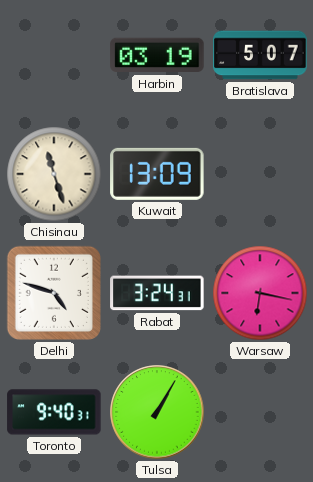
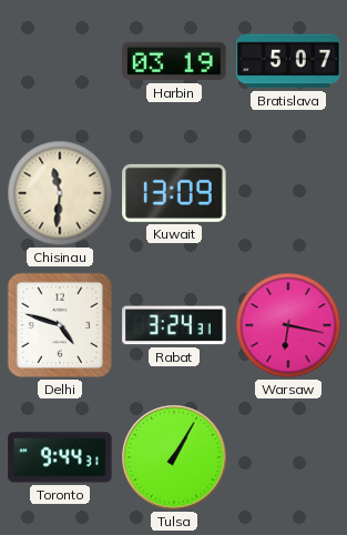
Chisinau: 11:27 -> 11:31
Toronto: 9:40 -> 9:44
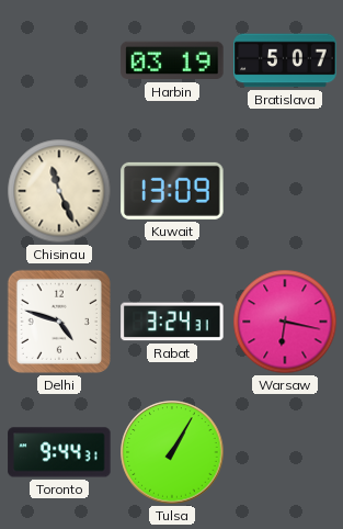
Chisinau: 11:31 -> 11:26
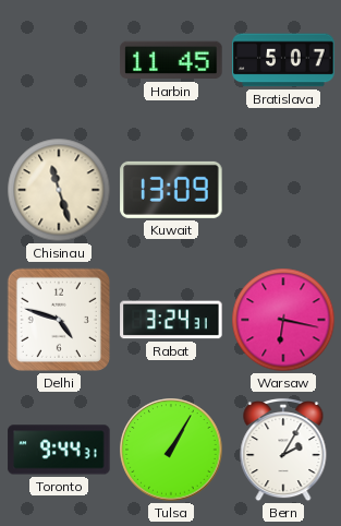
Harbin: 03:19 -> 11:45
Chisinau: 11:26 -> 11:27
Bern: none -> 2:05
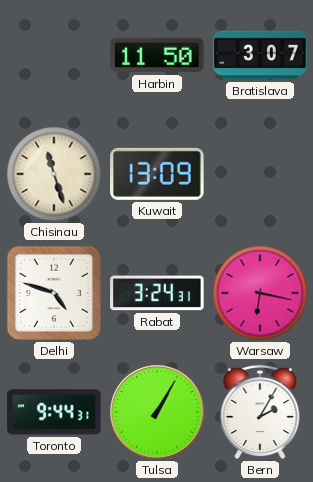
Harbin: 11:45 -> 11:50
Bratislava: 5:07 -> 3:07
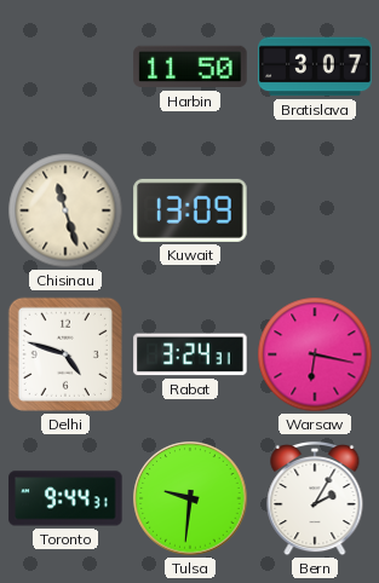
Tulsa: 1:05 -> 9:31
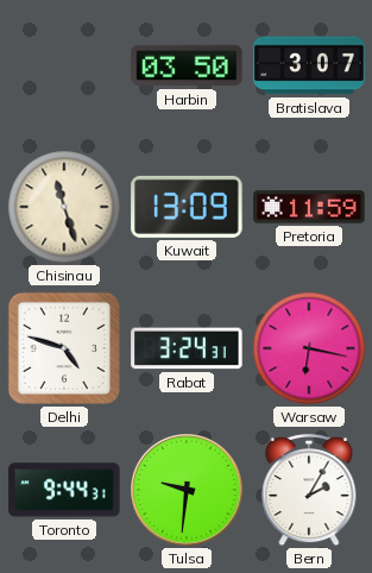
Harbin: 11:50 -> 03:50
Pretoria: none -> 11:59
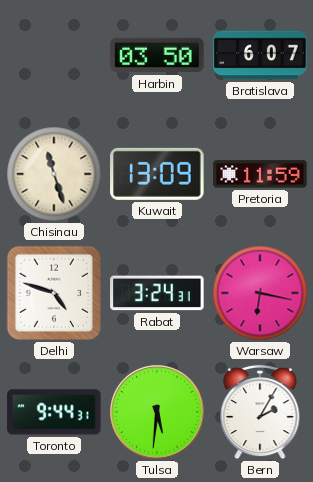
Bratislava: 3:07 -> 6:07
Tulsa: 9:31 -> 5:31
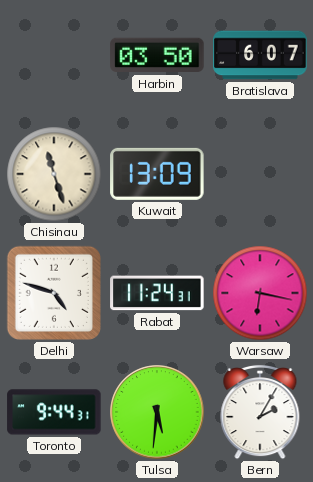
Pretoria: 11:59 -> none
Rabat: 3:24 -> 11:24
